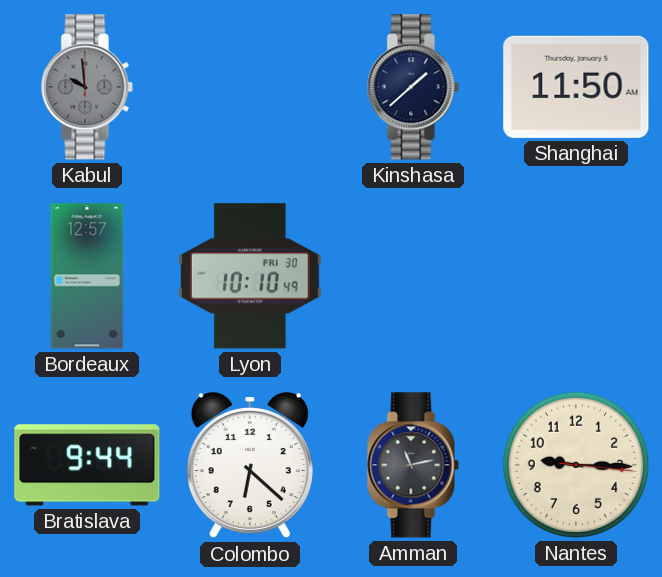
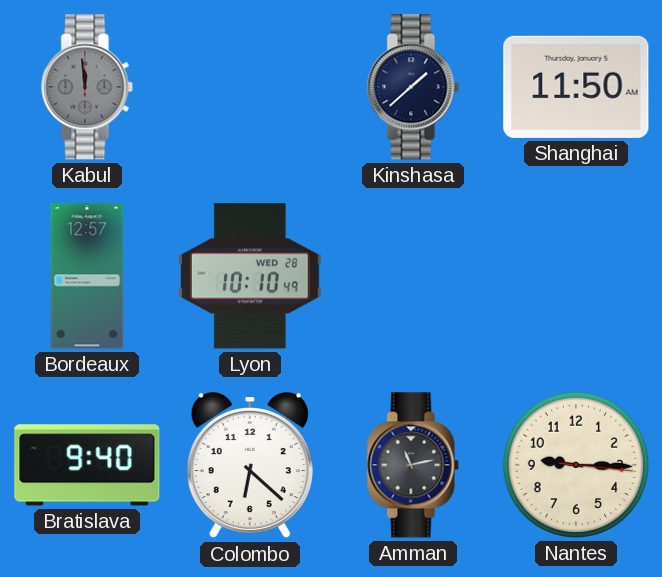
Kabul: 9:59 -> 11:59
Lyon date: FRI 30 -> WED 28
Bratislava: 9:44 -> 9:40
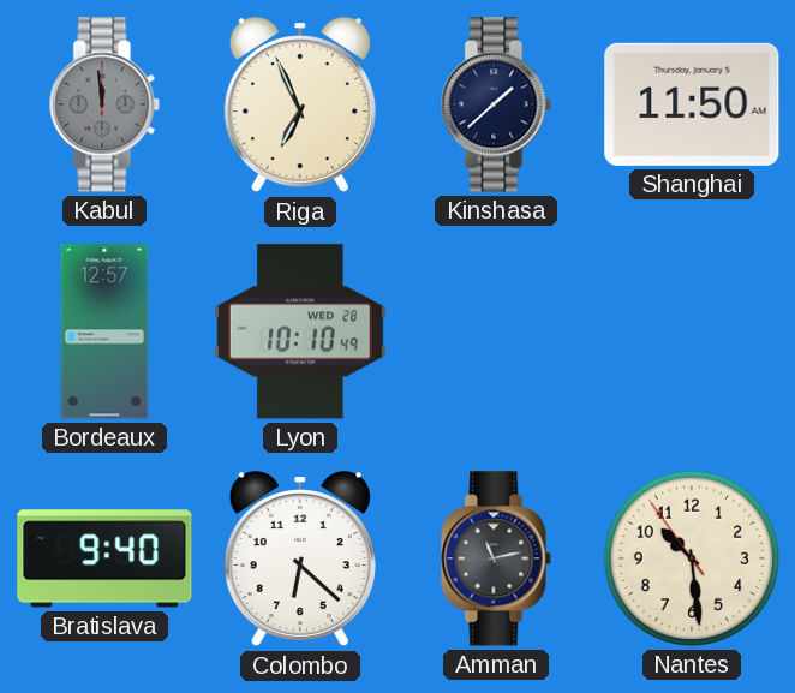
Riga: none -> 6:56
Nantes: 9:15 -> 10:28
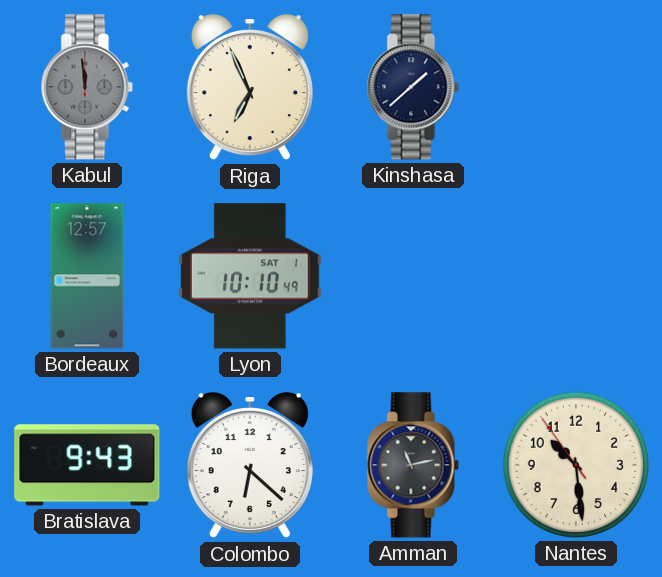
Shanghai: 11:50 -> none
Lyon date: WED 28 -> SAT 1
Bratislava: 9:40 -> 9:43
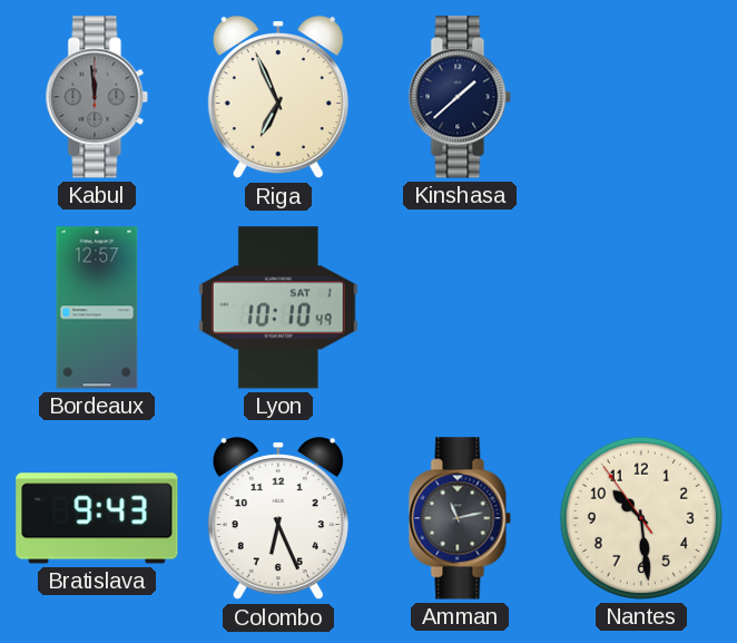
Colombo: 6:22 -> 6:26
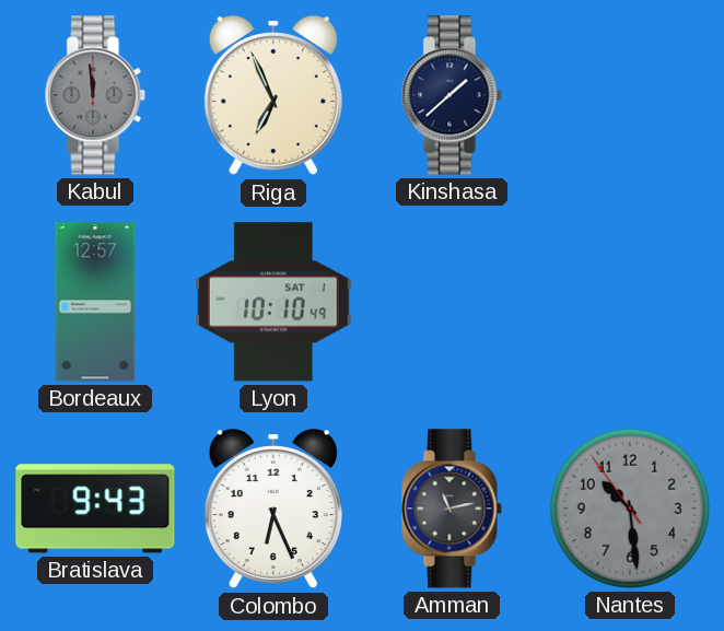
Nantes dial: cream -> grey
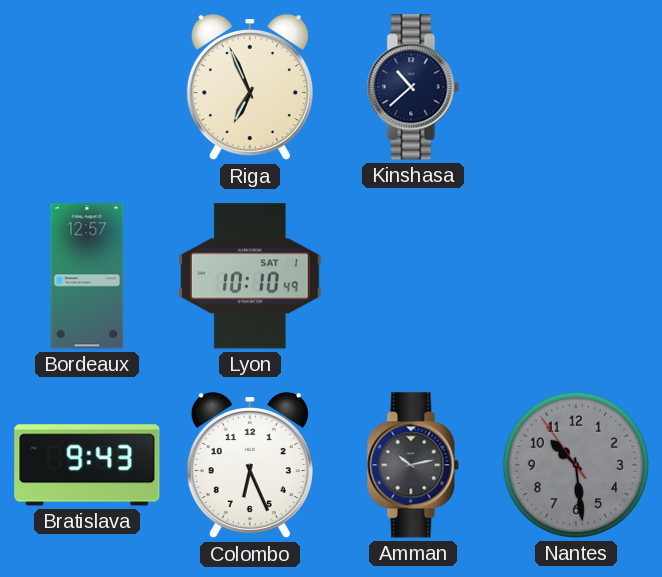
Kabul: 11:59 -> none
Kinshasa: 1:38 -> 10:38
Amman: 11:13 -> 10:13
